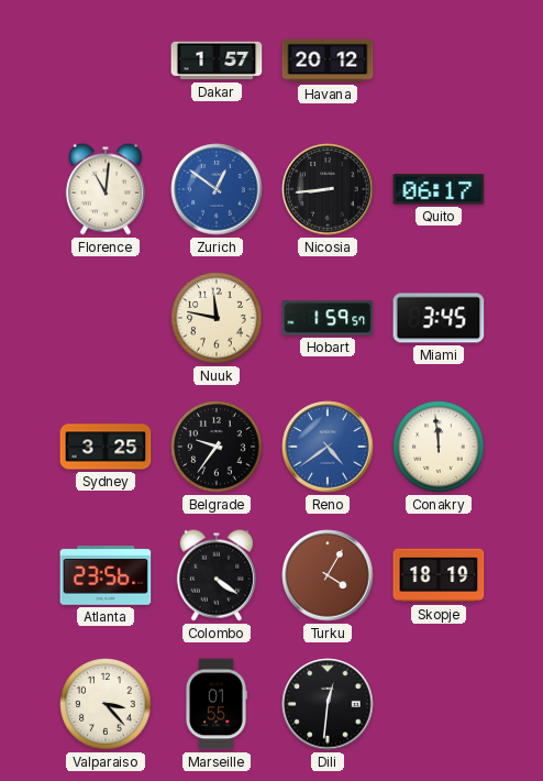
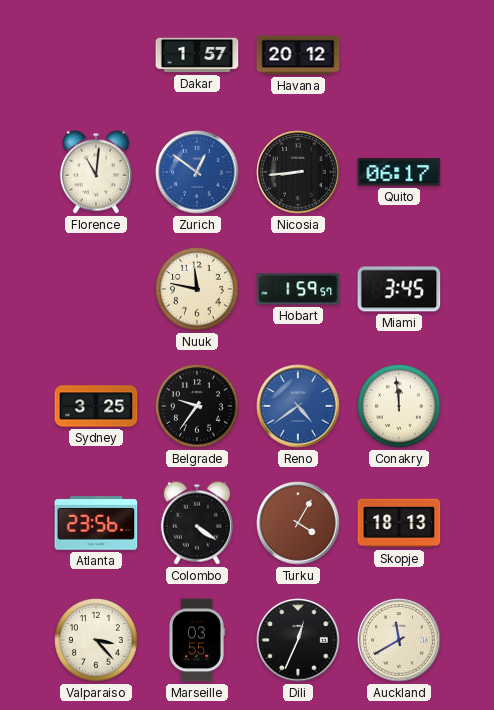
Skopje: 18:19 -> 18:13
Marseille: 01:55 -> 03:55
Dili: 12:31 -> 12:34
Auckland: none -> 11:40
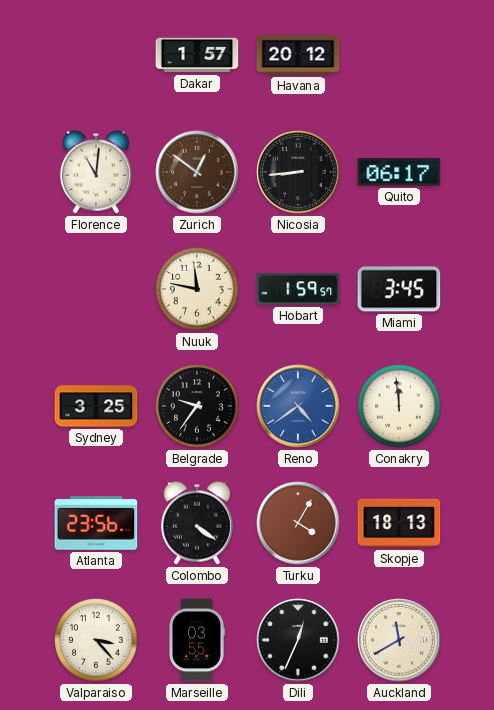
Zurich dial: blue -> brown
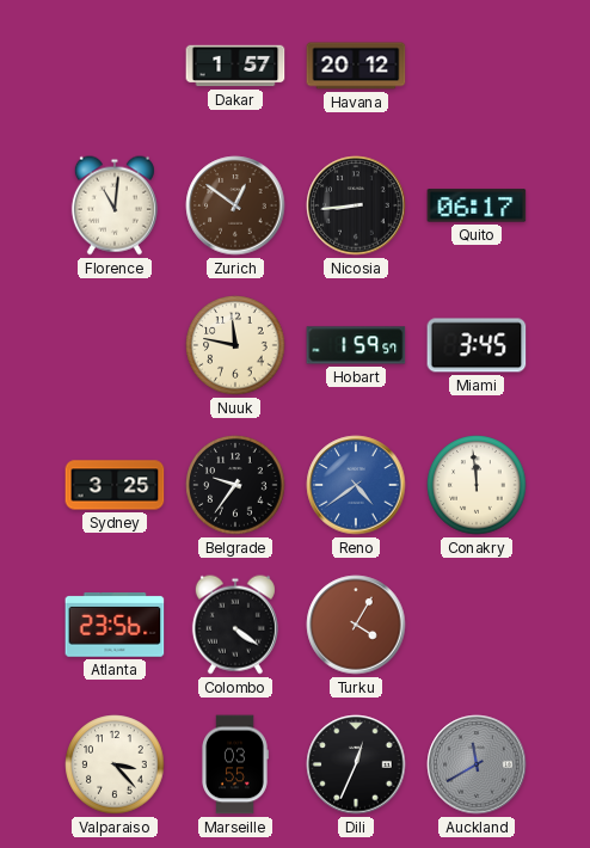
Skopje: 18:13 -> none
Auckland dial: cream -> grey
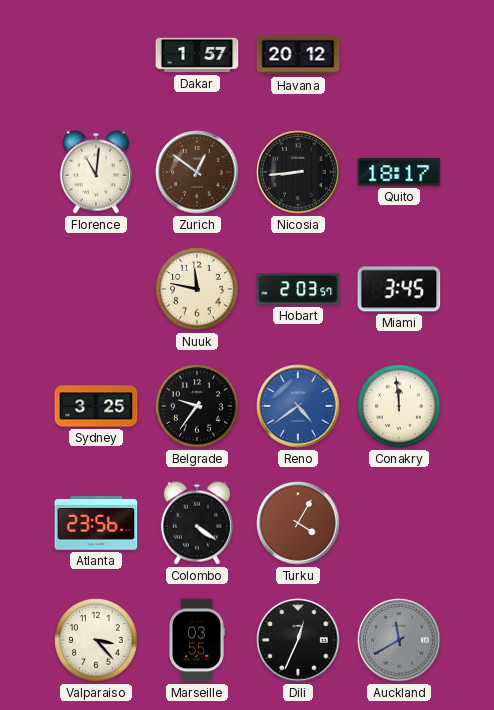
Quito: 06:17 -> 18:17
Hobart: 1:59 -> 2:03
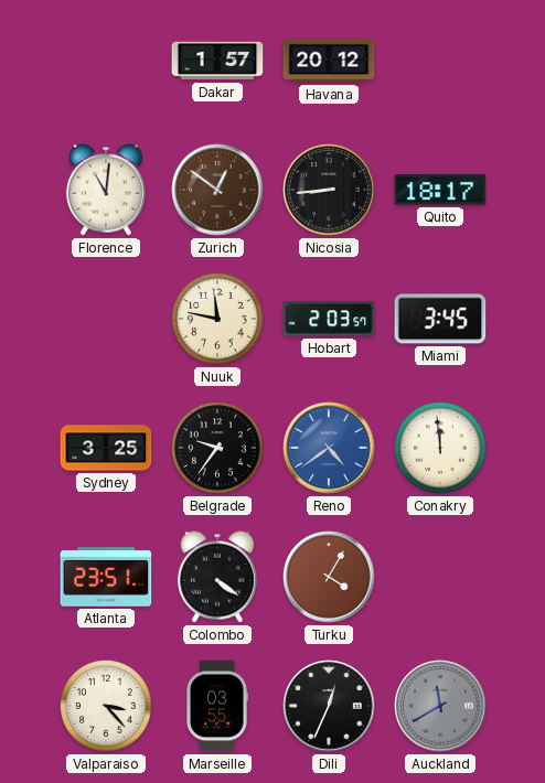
Atlanta: 23:56 -> 23:51
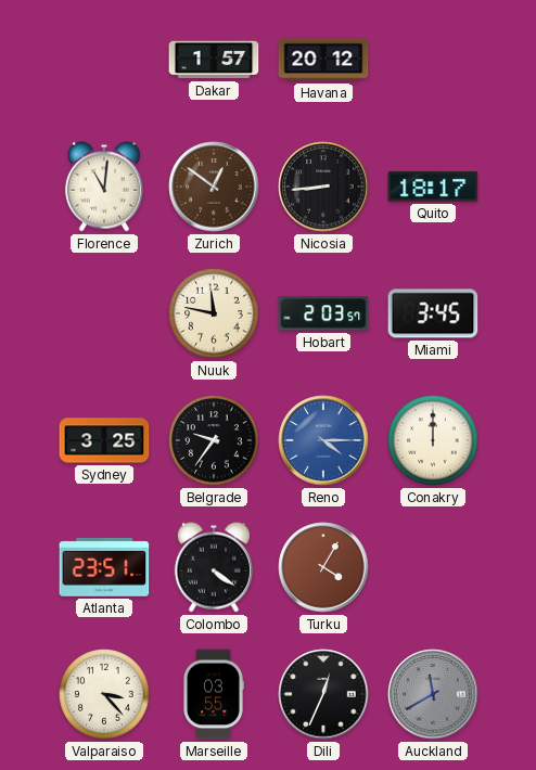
Reno: 4:39 -> 4:15
Conakry: 11:59 -> 12:00
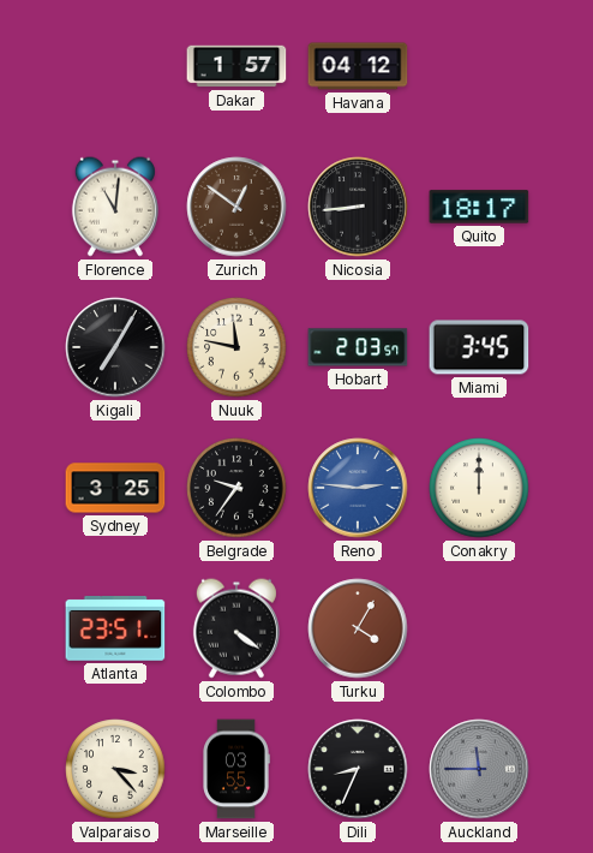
Havana: 20:12 -> 04:12
Kigali: none -> 7:05
Reno: 4:15 -> 2:46
Dili: 12:34 -> 8:34
Auckland: 11:40 -> 11:45
